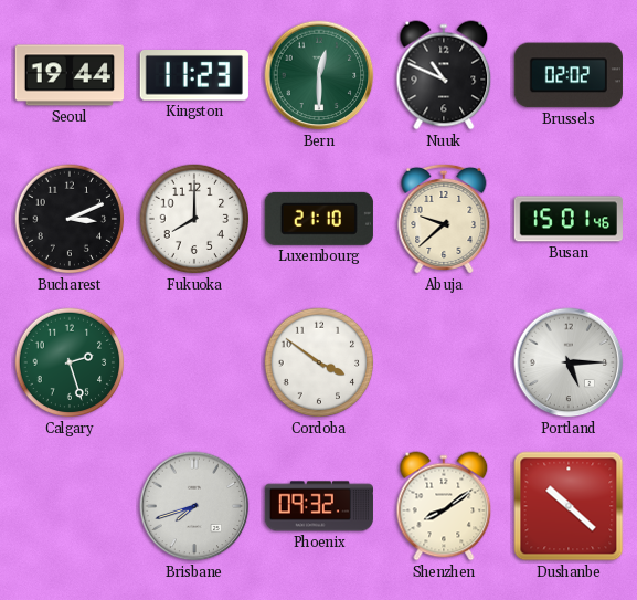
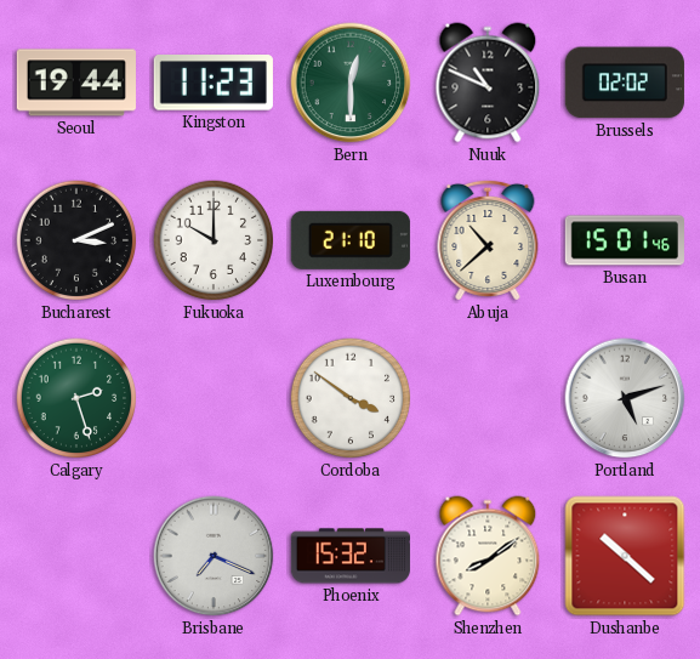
Fukuoka: 8:00 -> 10:00
Abuja: 9:38 -> 10:38
Portland: 5:15 -> 5:12
Brisbane: 7:42 -> 7:19
Phoenix: 09:32 -> 15:32
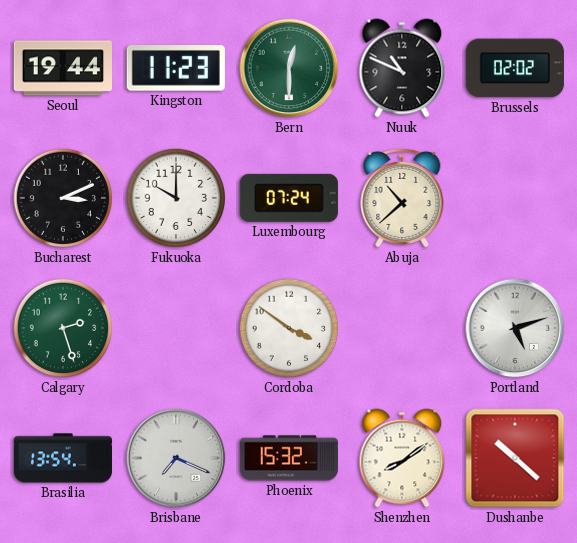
Luxembourg: 21:10 -> 07:24
Busan: 15:01 -> none
Brasilia: none -> 13:54
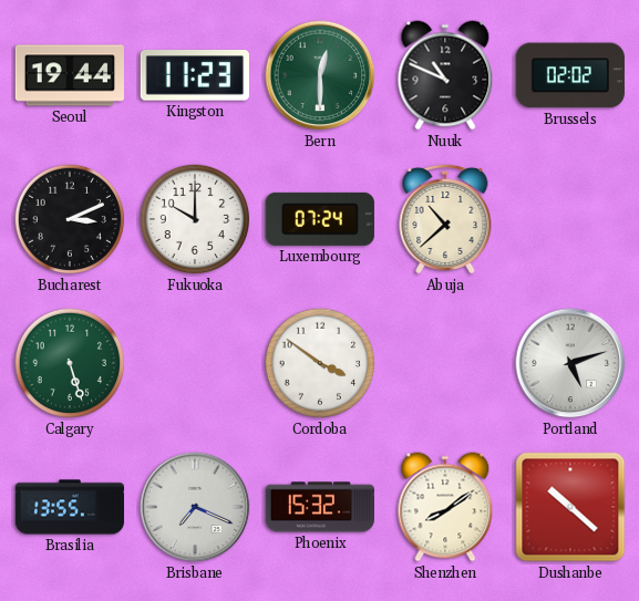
Calgary: 2:27 -> 5:27
Brasilia: 13:54 -> 13:55
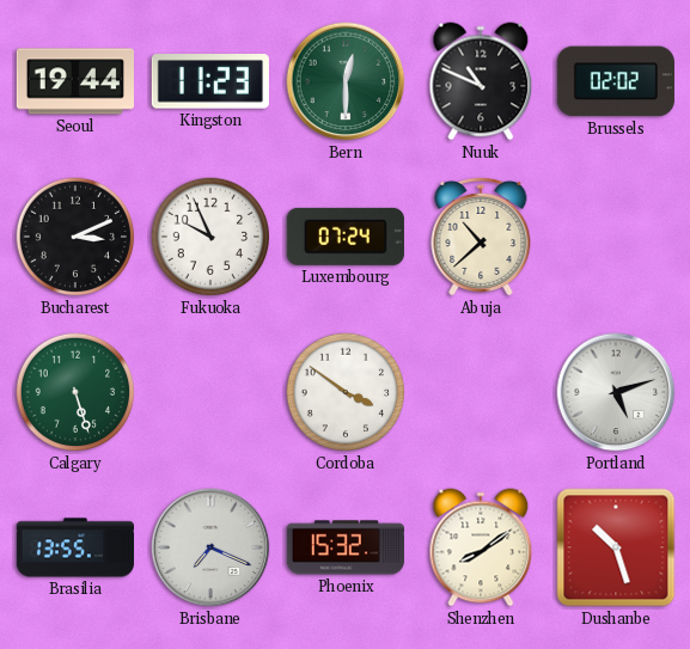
Fukuoka: 10:00 -> 9:56
Dushanbe: 10:22 -> 10:27
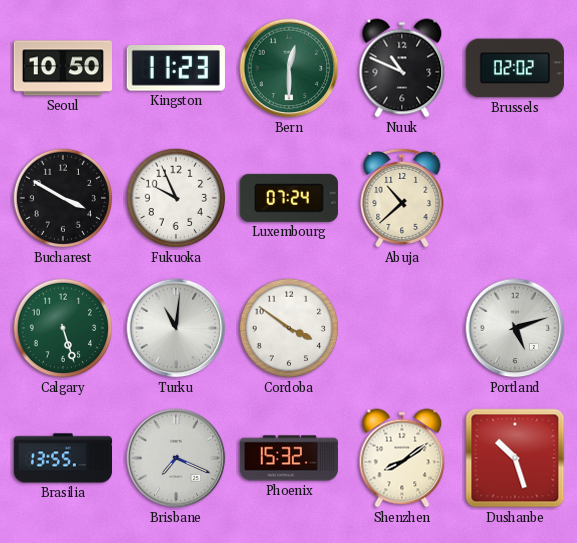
Seoul: 19:44 -> 10:50
Bucharest: 3:11 -> 3:50
Turku: none -> 11:01
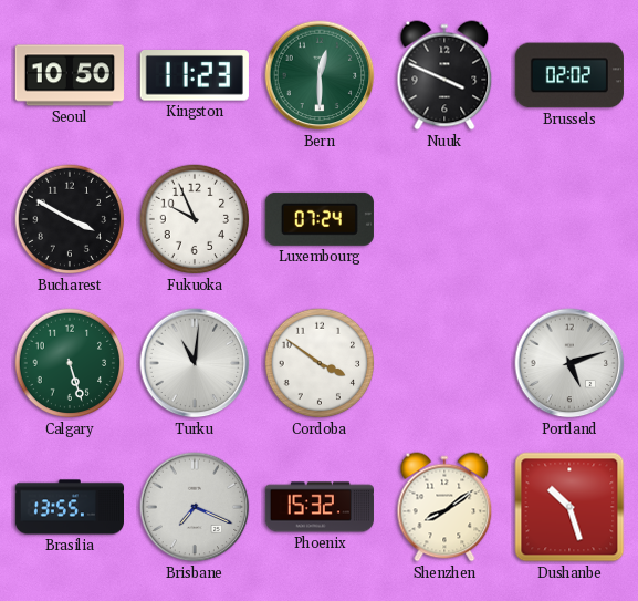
Nuuk: 10:49 -> 3:49
Abuja: 10:38 -> none
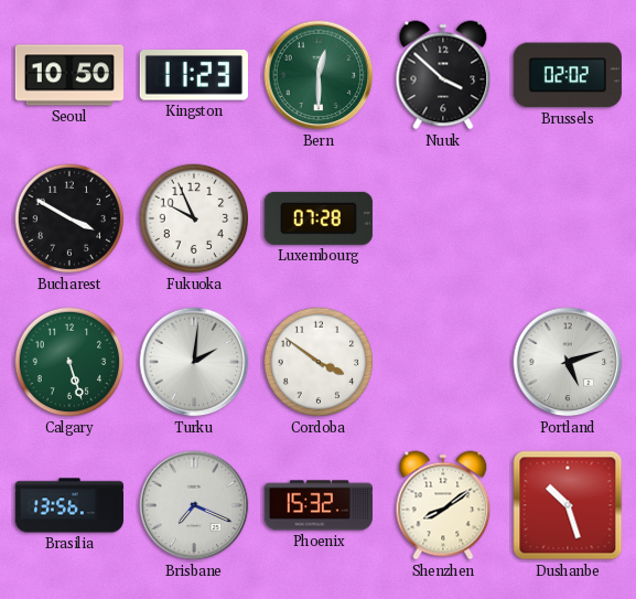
Nuuk: 3:49 -> 3:52
Luxembourg: 07:24 -> 07:28
Turku: 11:01 -> 2:01
Brasilia: 13:55 -> 13:56
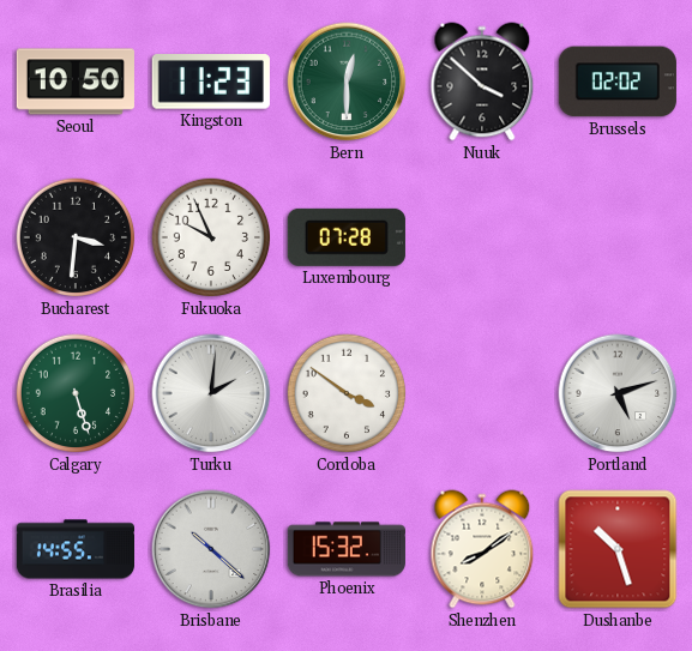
Bucharest: 3:50 -> 3:31
Brasilia: 13:56 -> 14:55
Brisbane: 7:19 -> 10:22
